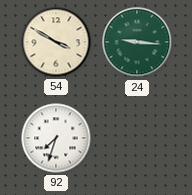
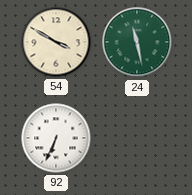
24: 9:16 -> 11:28
92: 7:33 -> 6:34
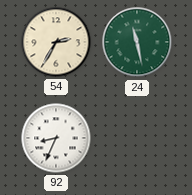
54: 3:50 -> 2:35
92: 6:34 -> 8:34
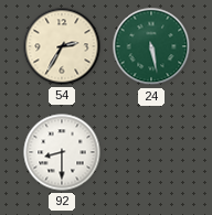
24: 11:28 -> 5:28
92: 8:34 -> 8:30
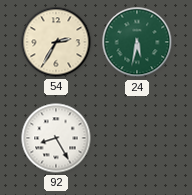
24: 5:28 -> 5:32
92: 8:30 -> 8:25
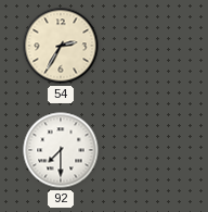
24: 5:32 -> none
92: 8:25 -> 7:30
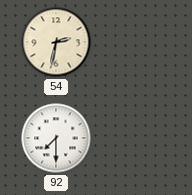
54: 2:35 -> 2:32
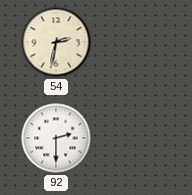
92: 7:30 -> 2:30
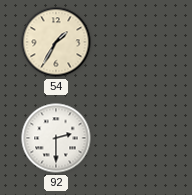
54: 2:32 -> 1:35
